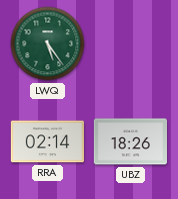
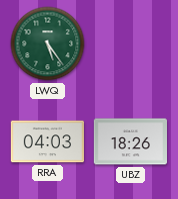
RRA: 02:14 -> 04:03
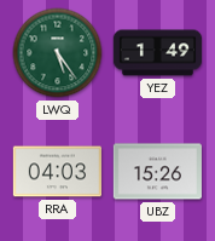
YEZ: none -> 1:49
UBZ: 18:26 -> 15:26
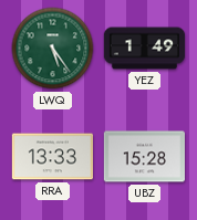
RRA: 04:03 -> 13:33
UBZ: 15:26 -> 15:28
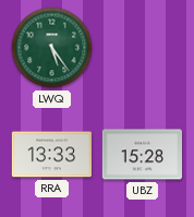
YEZ: 1:49 -> none
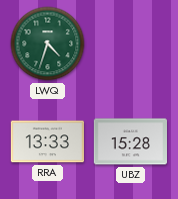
LWQ: 5:24 -> 4:33
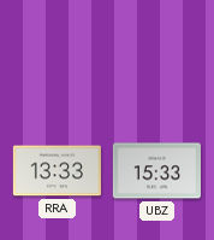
LWQ: 4:33 -> none
UBZ: 15:28 -> 15:33
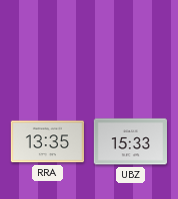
RRA: 13:33 -> 13:35
